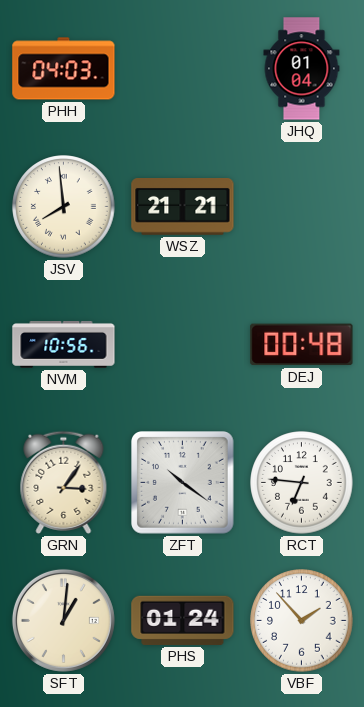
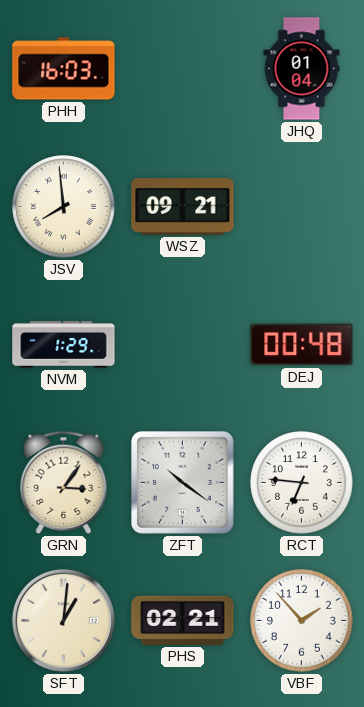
PHH: 04:03 -> 16:03
WSZ: 21:21 -> 09:21
NVM: 10:56 -> 1:29
PHS: 01:24 -> 02:21
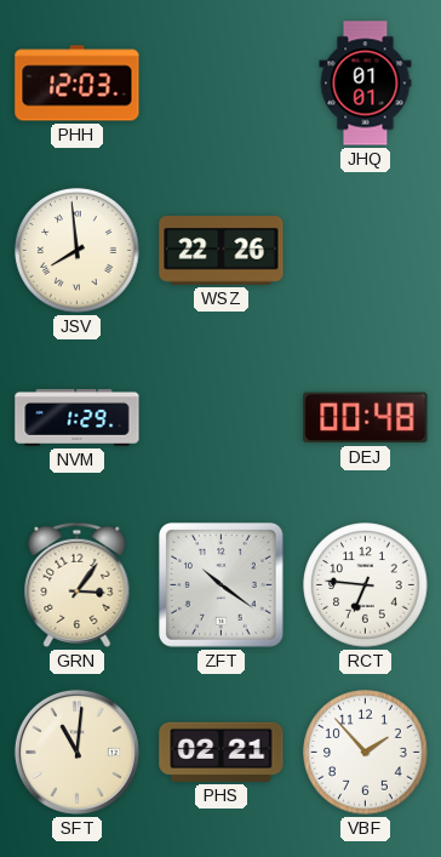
PHH: 16:03 -> 12:03
JHQ: 01:04 -> 01:01
WSZ: 09:21 -> 22:26
SFT: 1:01 -> 11:01
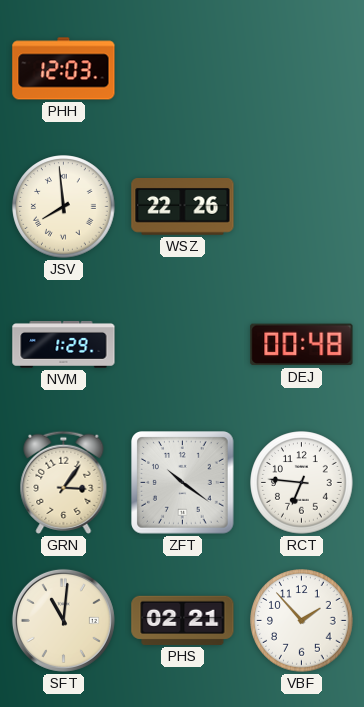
JHQ: 01:01 -> none
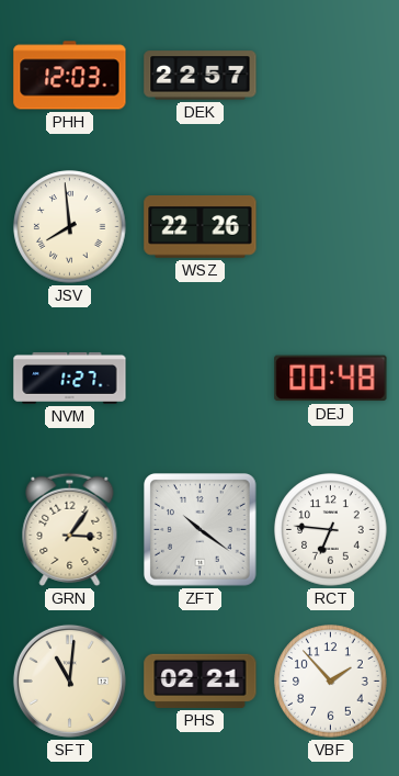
DEK: none -> 22:57
NVM: 1:29 -> 1:27
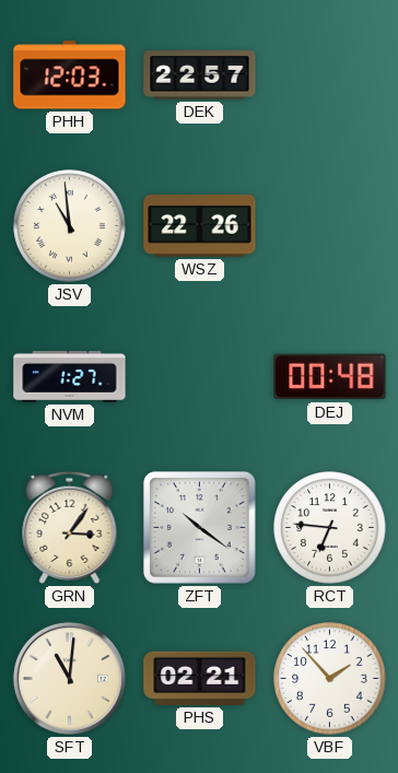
JSV: 7:59 -> 10:59
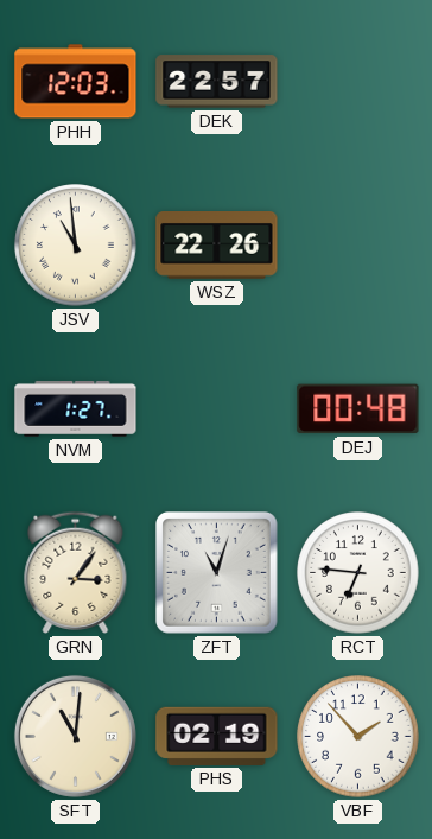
ZFT: 10:21 -> 11:03
PHS: 02:21 -> 02:19
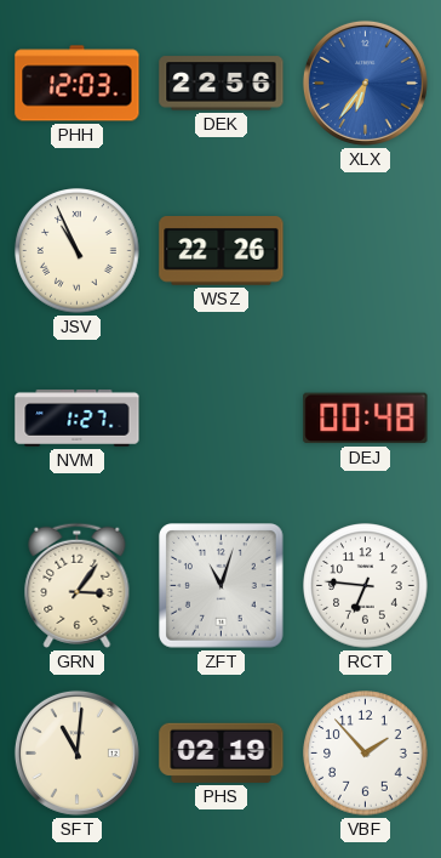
DEK: 22:57 -> 22:56
XLX: none -> 6:36
JSV: 10:59 -> 10:56
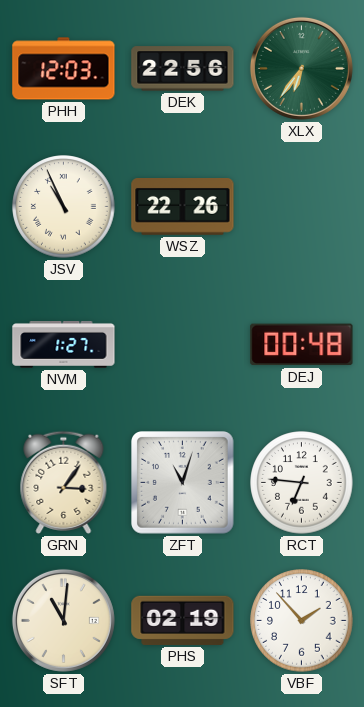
XLX dial: blue -> green
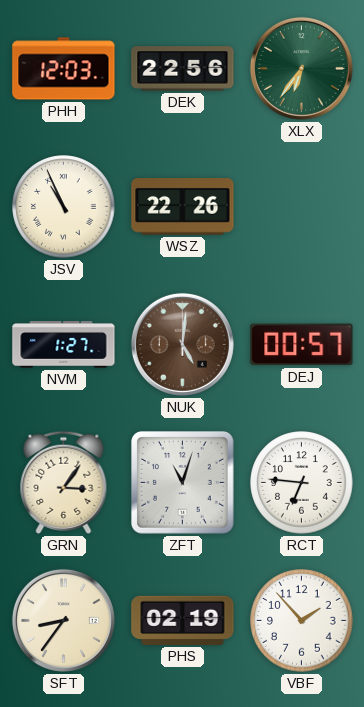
NUK: none -> 5:01
DEJ: 00:48 -> 00:57
SFT: 11:01 -> 8:36
